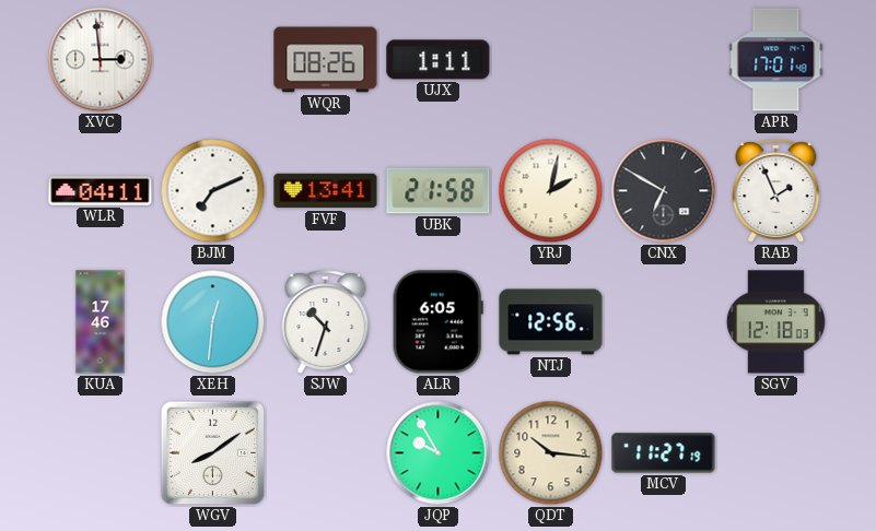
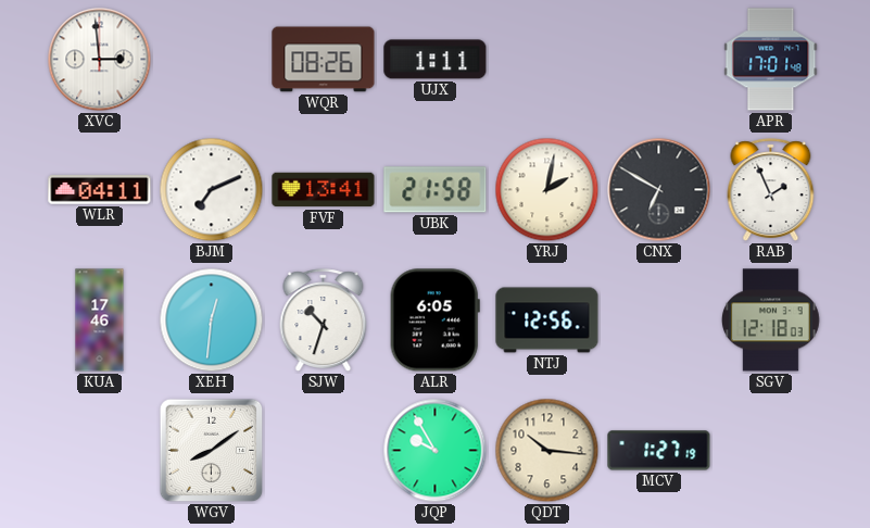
MCV: 11:27 -> 1:27
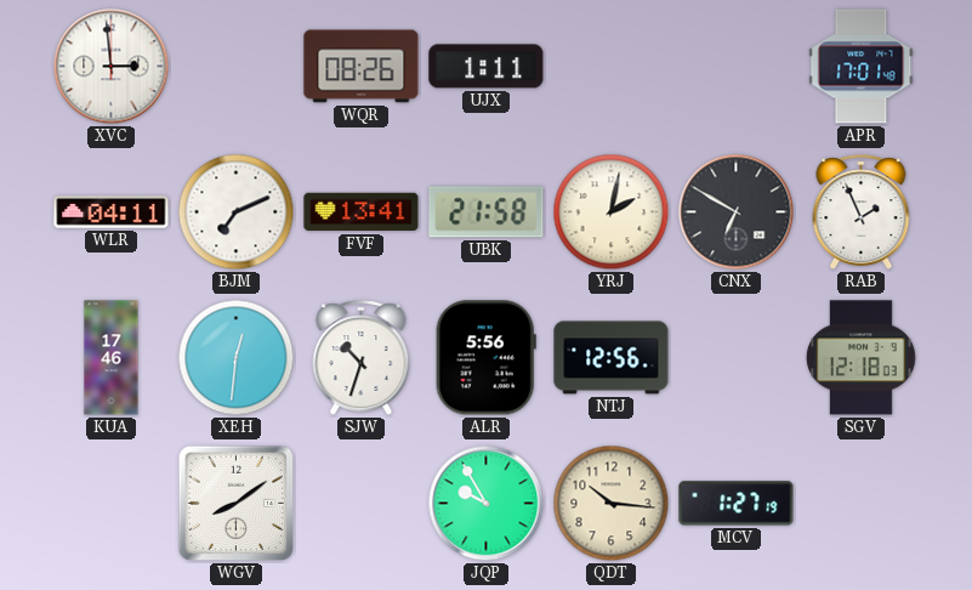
ALR: 6:05 -> 5:56
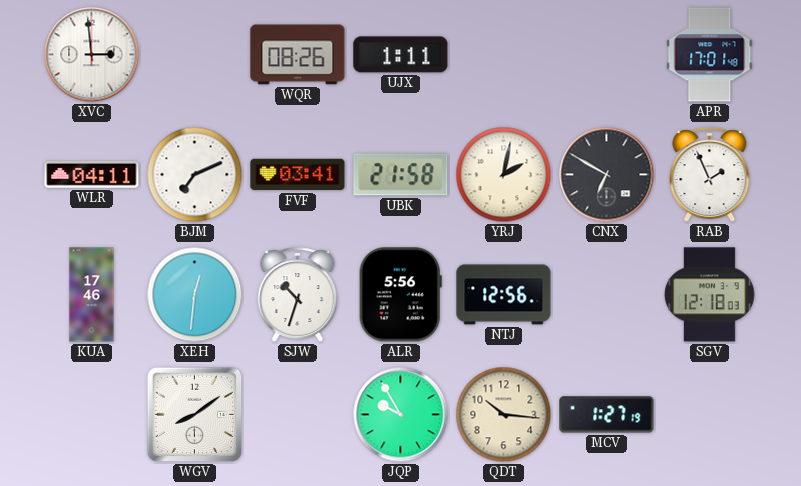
FVF: 13:41 -> 03:41
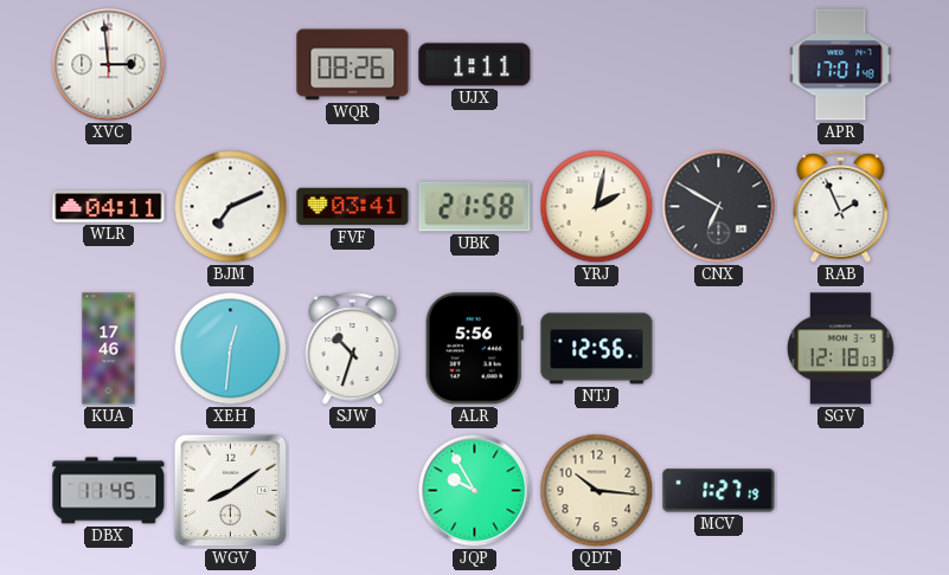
DBX: none -> 11:45
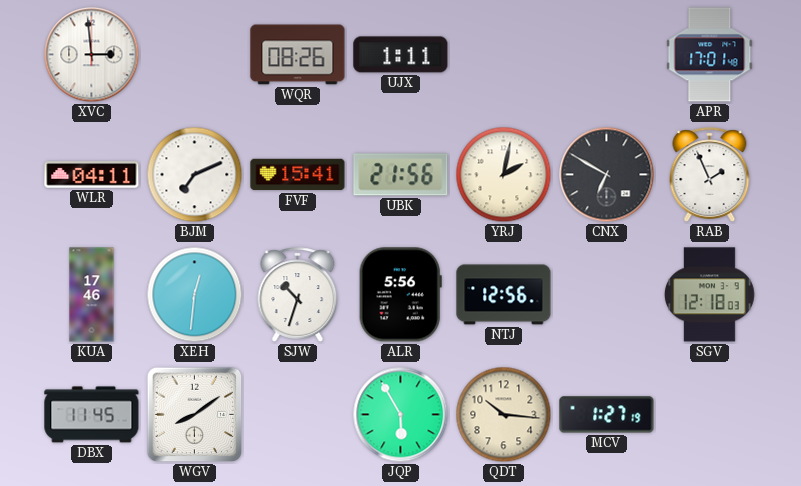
FVF: 03:41 -> 15:41
UBK: 21:58 -> 21:56
JQP: 9:55 -> 5:55
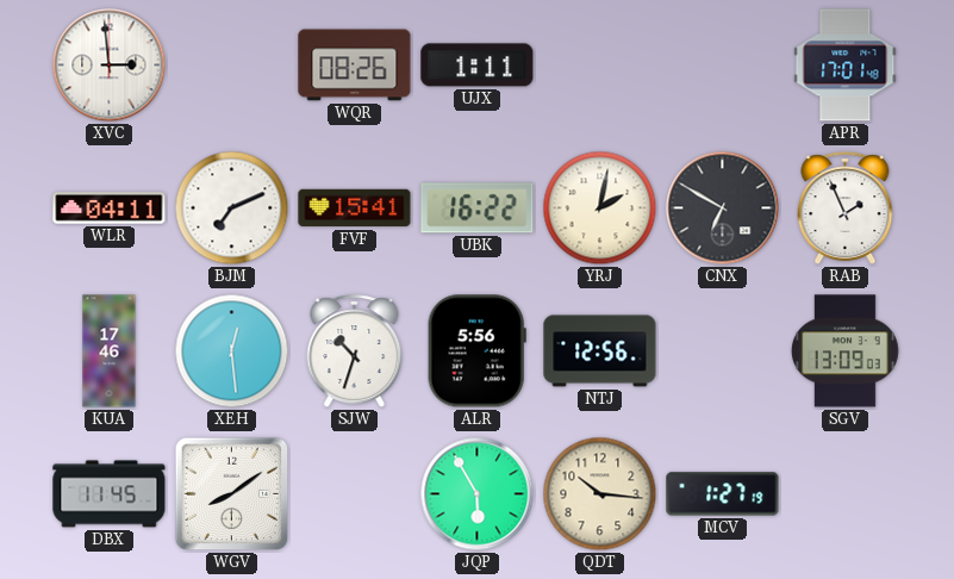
UBK: 21:56 -> 16:22
XEH: 12:31 -> 12:29
SGV: 12:18 -> 13:09
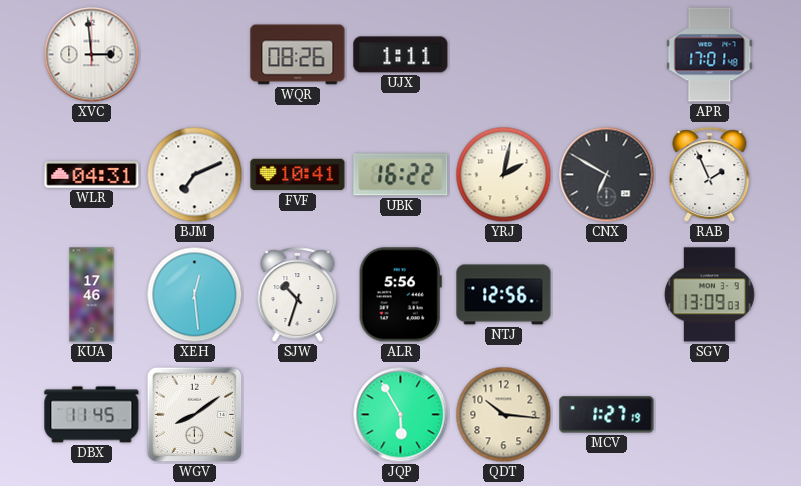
WLR: 04:11 -> 04:31
FVF: 15:41 -> 10:41
